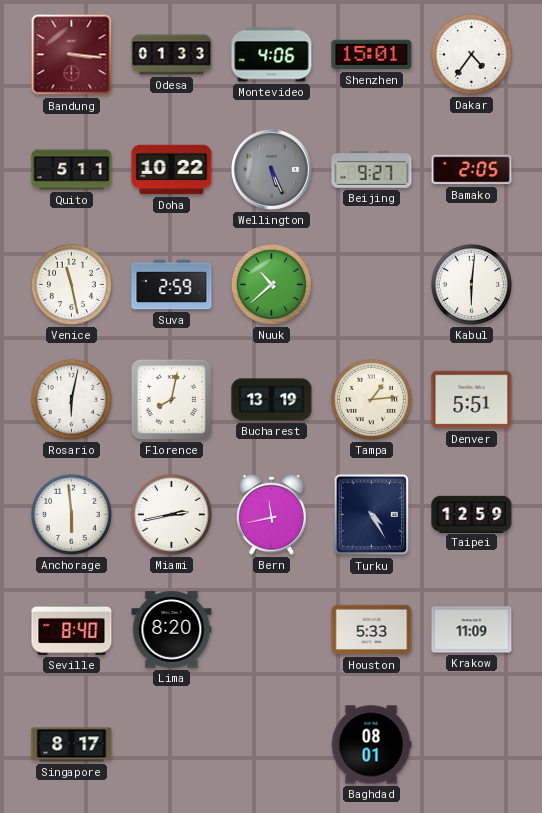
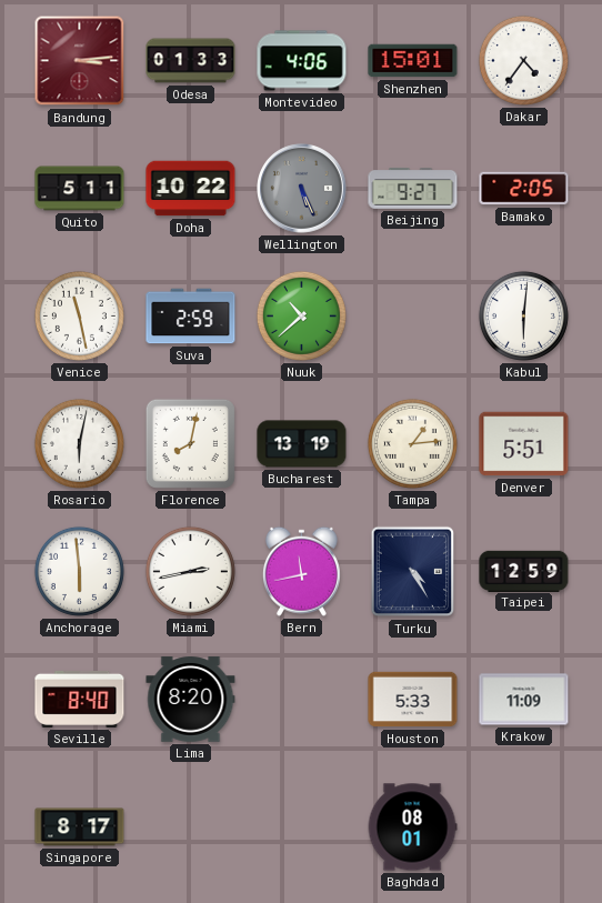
Bandung: 3:16 -> 3:14
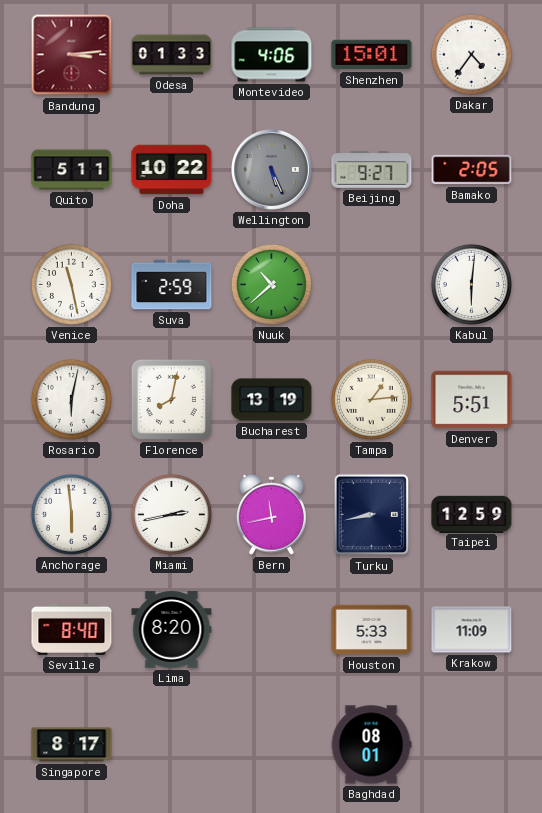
Turku: 4:25 -> 8:43
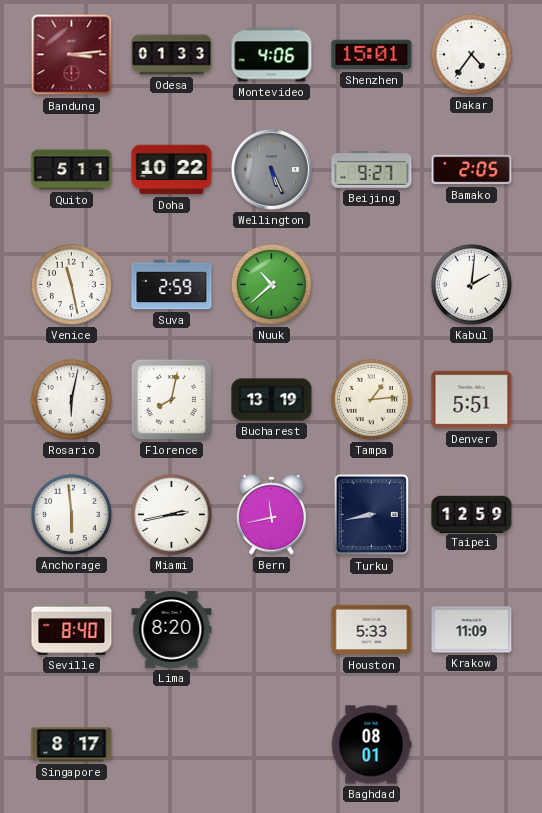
Kabul: 6:01 -> 2:01
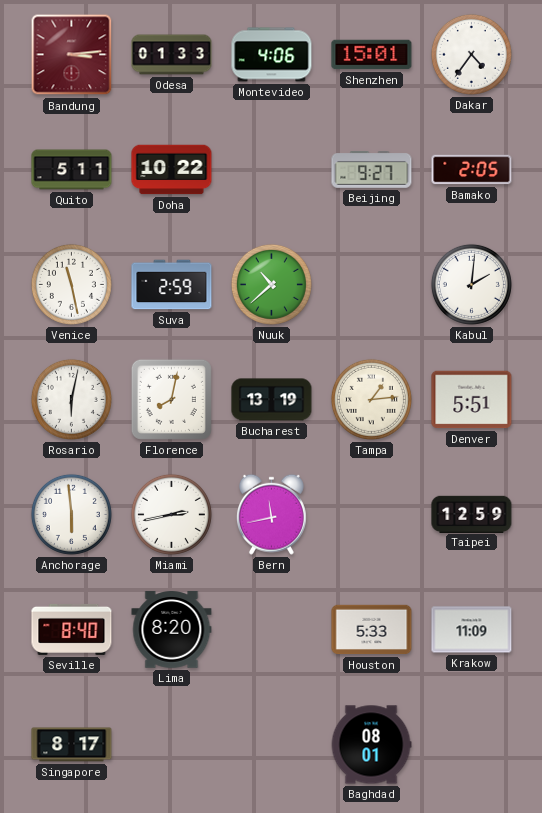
Wellington: 5:26 -> none
Turku: 8:43 -> none
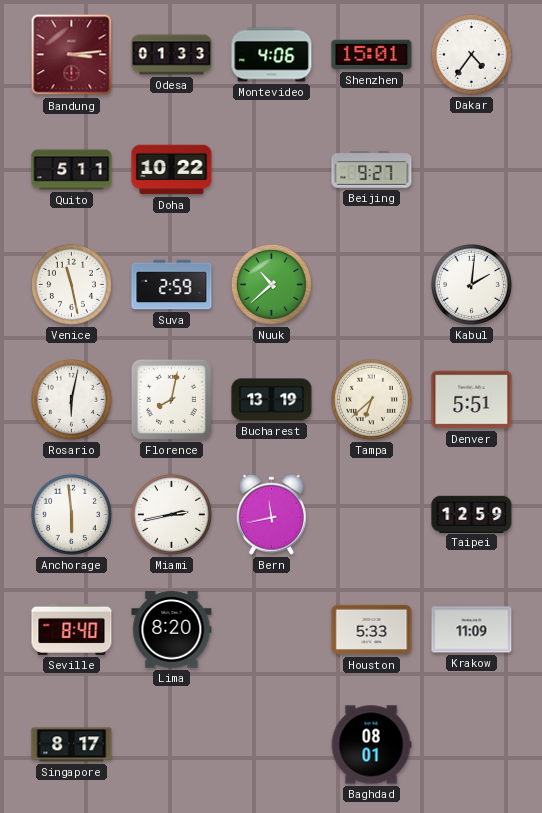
Bamako: 2:05 -> none
Tampa: 1:14 -> 6:38
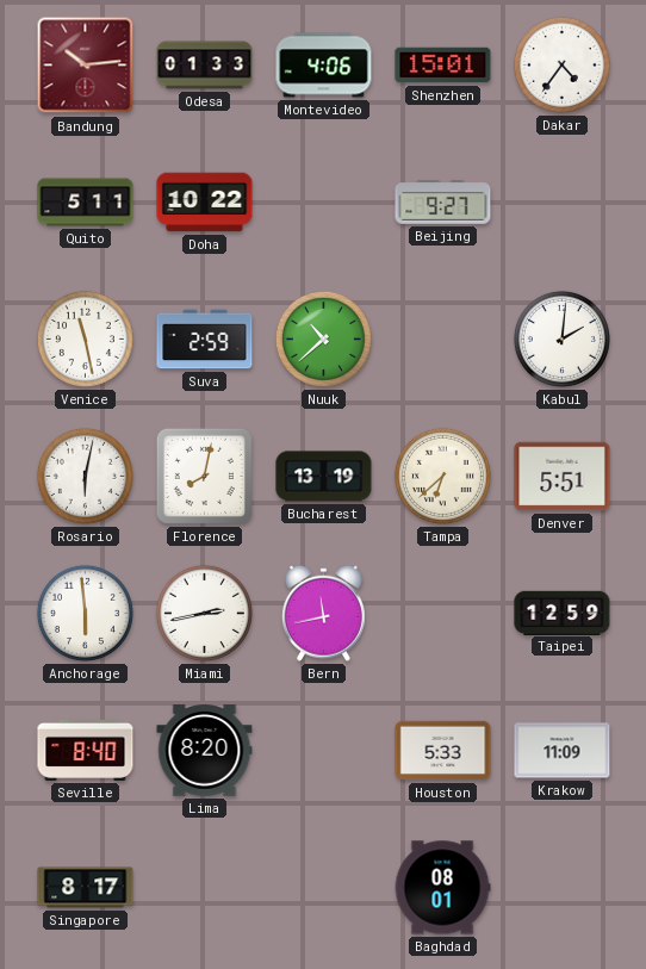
Bandung: 3:14 -> 10:14
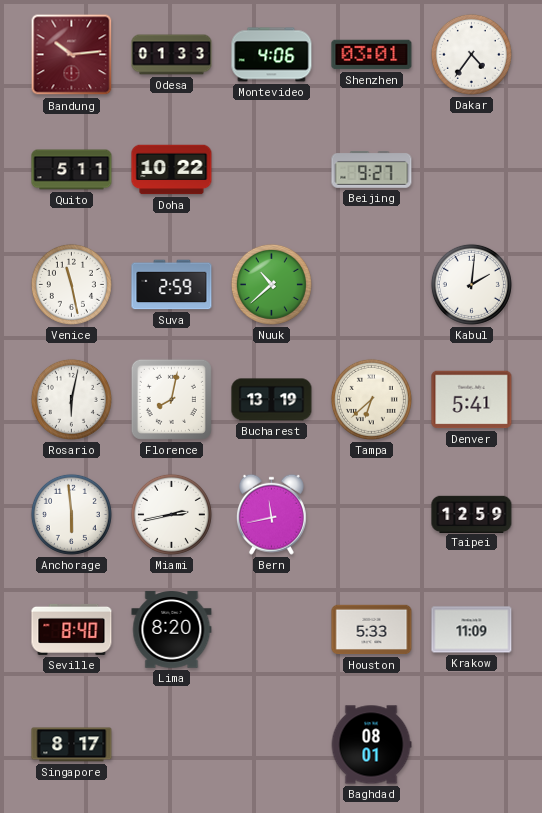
Shenzhen: 15:01 -> 03:01
Denver: 5:51 -> 5:41
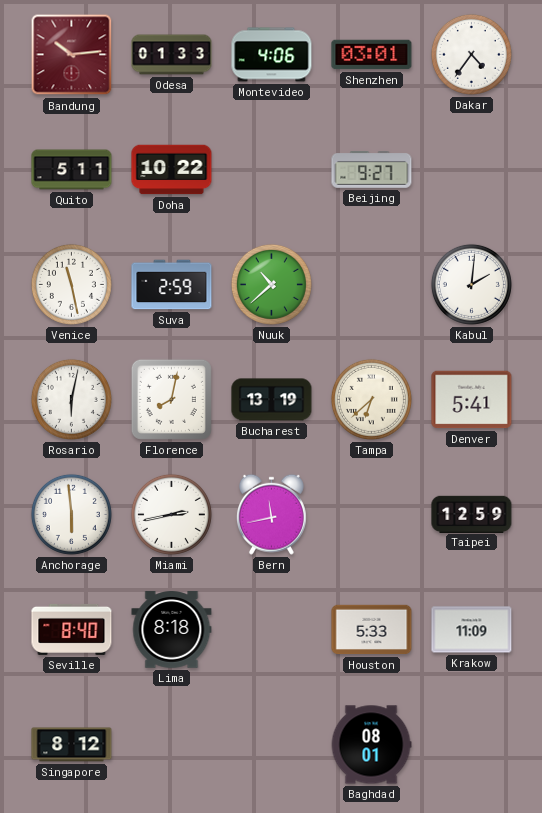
Lima: 8:20 -> 8:18
Singapore: 8:17 -> 8:12
